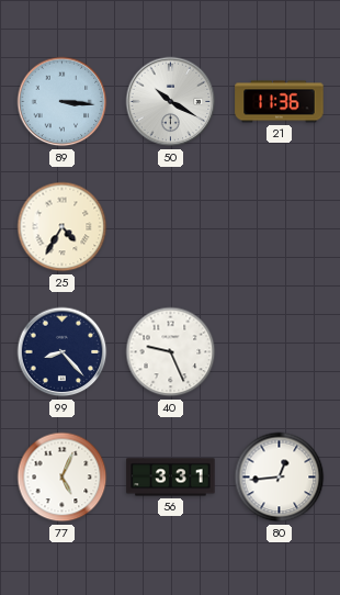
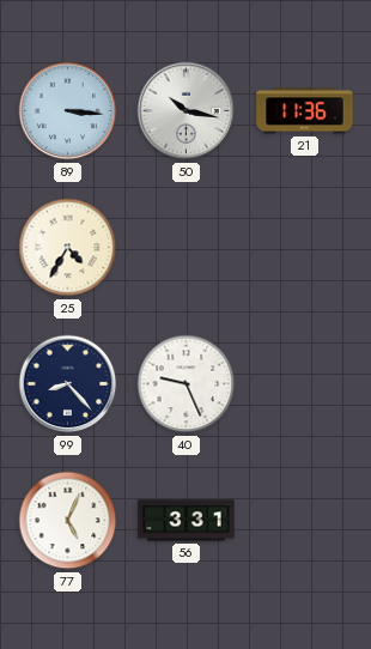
50: 10:20 -> 10:17
80: 12:44 -> none
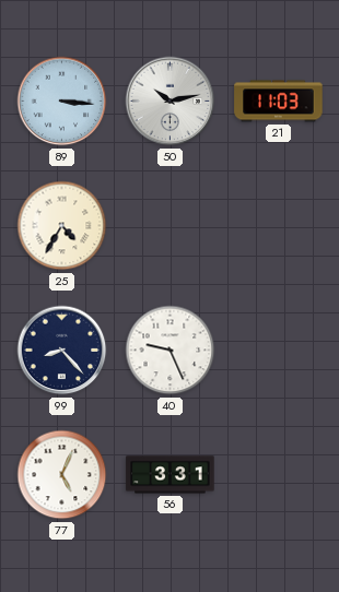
50: 10:17 -> 10:13
21: 11:36 -> 11:03
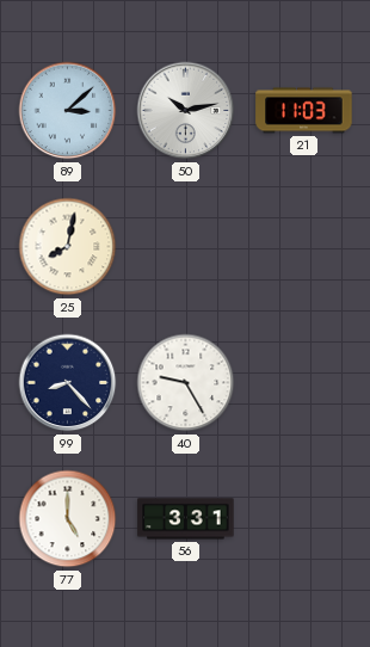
89: 3:16 -> 3:08
25: 4:35 -> 8:02
40: 9:26 -> 9:25
77: 5:04 -> 5:00
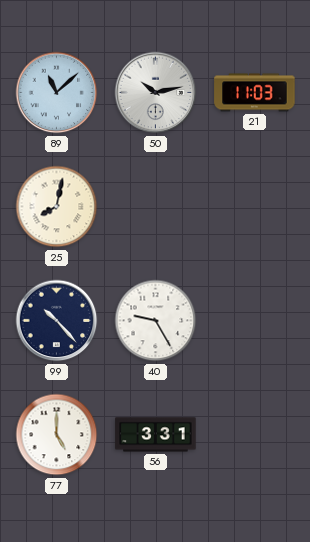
89: 3:08 -> 11:08
99: 8:23 -> 10:23
